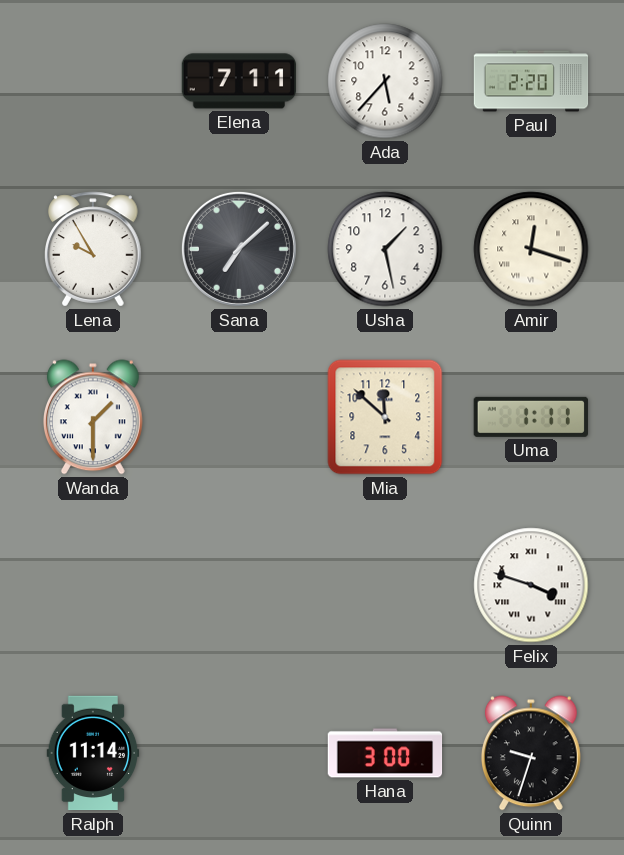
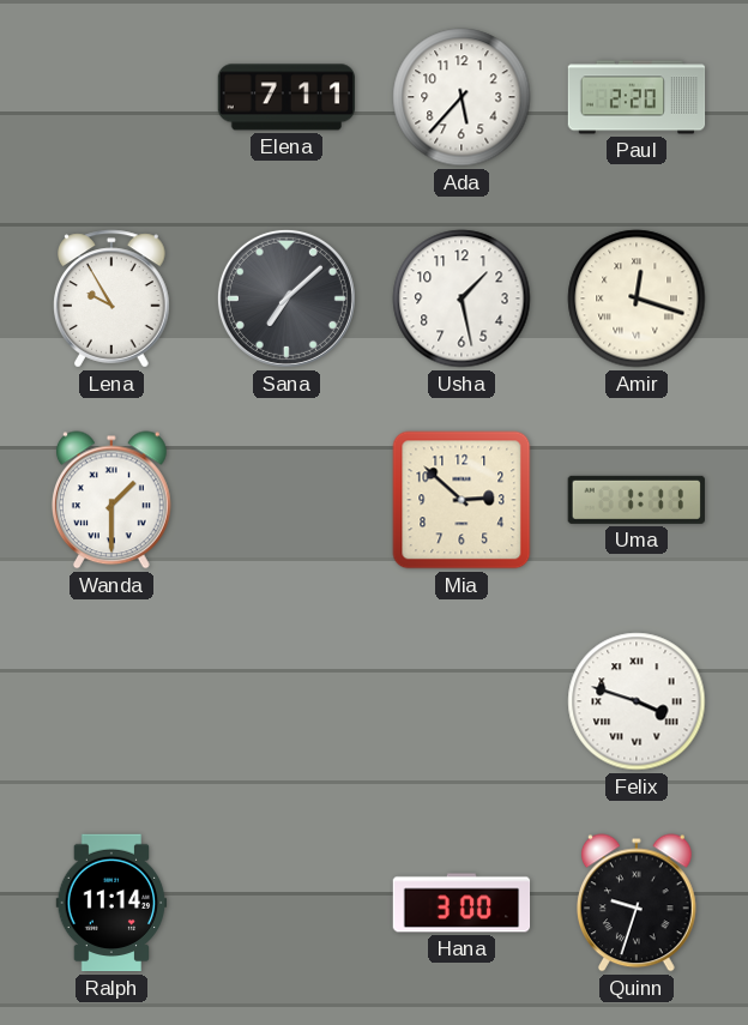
Mia: 11:52 -> 2:52
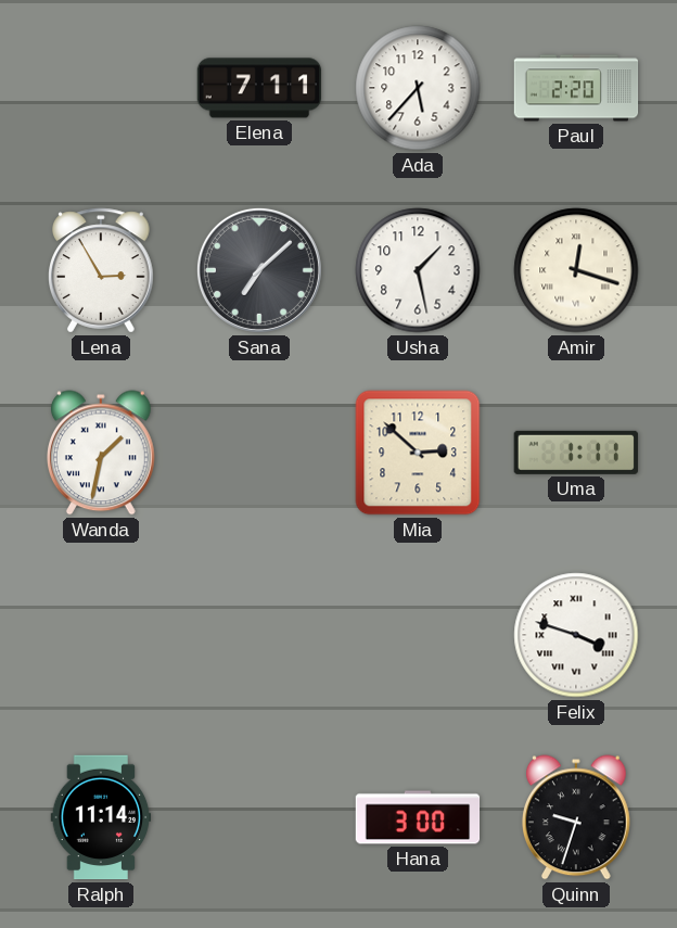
Lena: 9:55 -> 2:55
Wanda: 1:30 -> 1:32
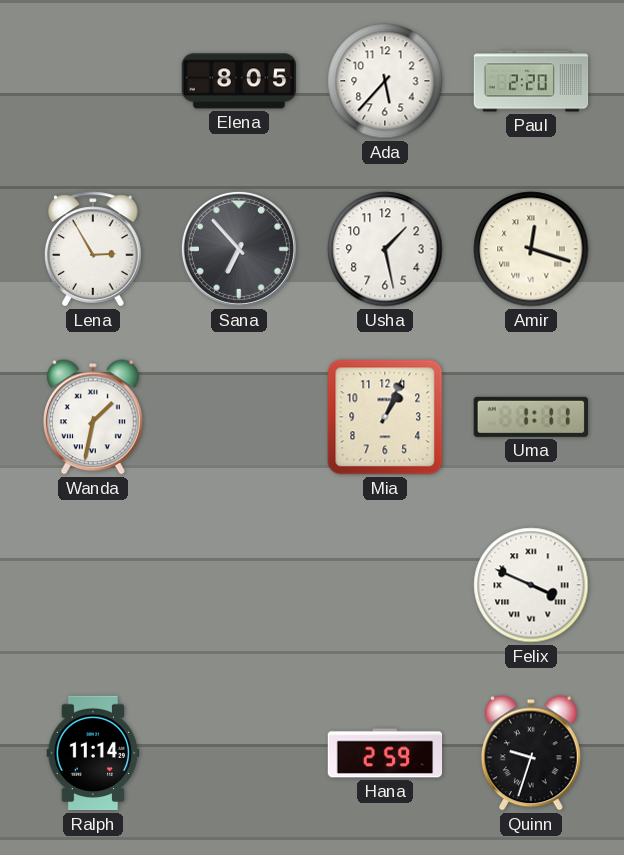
Elena: 7:11 -> 8:05
Sana: 7:08 -> 6:53
Mia: 2:52 -> 1:04
Felix: 3:48 -> 3:49
Hana: 3:00 -> 2:59
